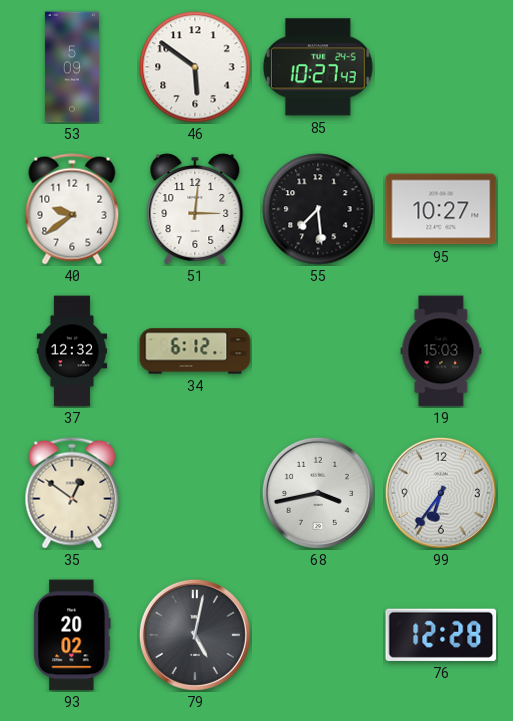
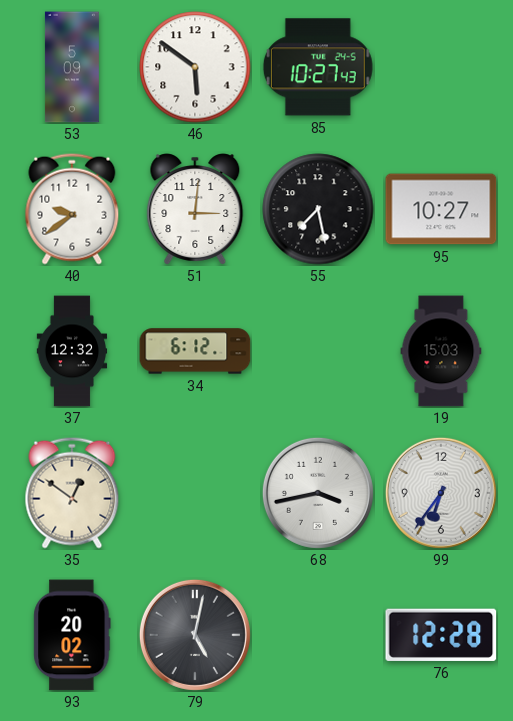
55: 7:29 -> 7:28
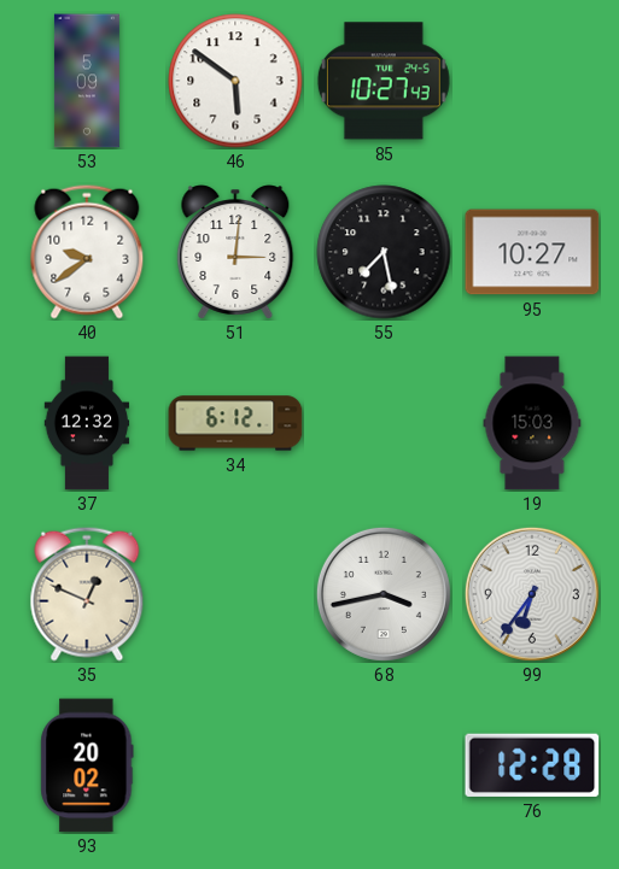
35: 12:51 -> 12:49
79: 5:02 -> none
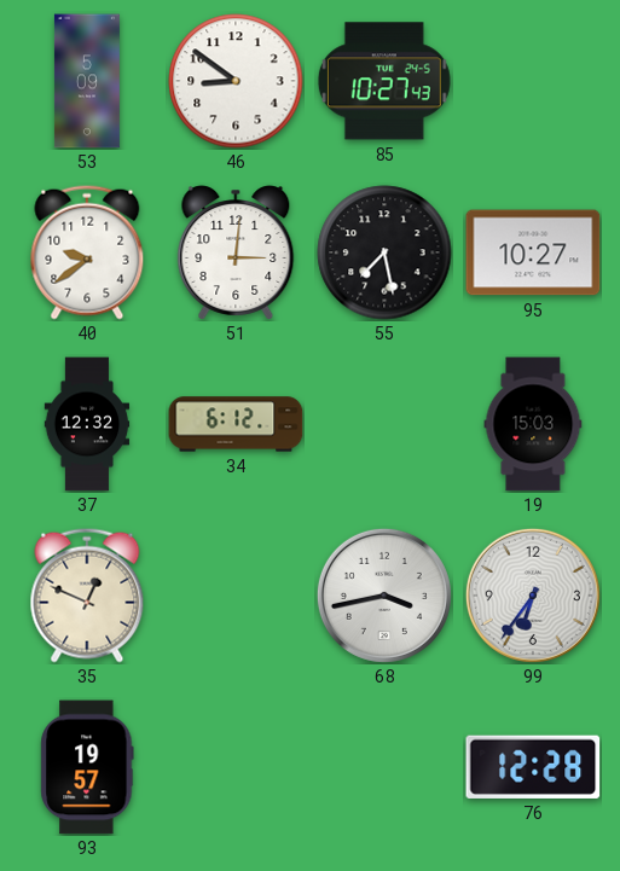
46: 5:51 -> 8:51
93: 20:02 -> 19:57
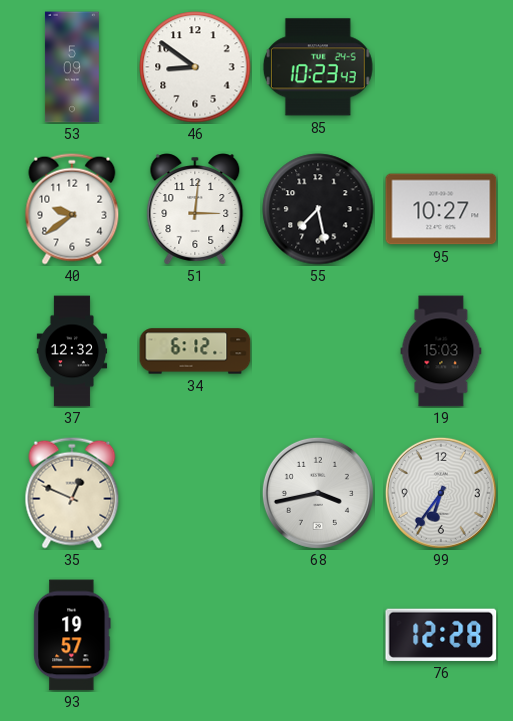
85: 10:27 -> 10:23
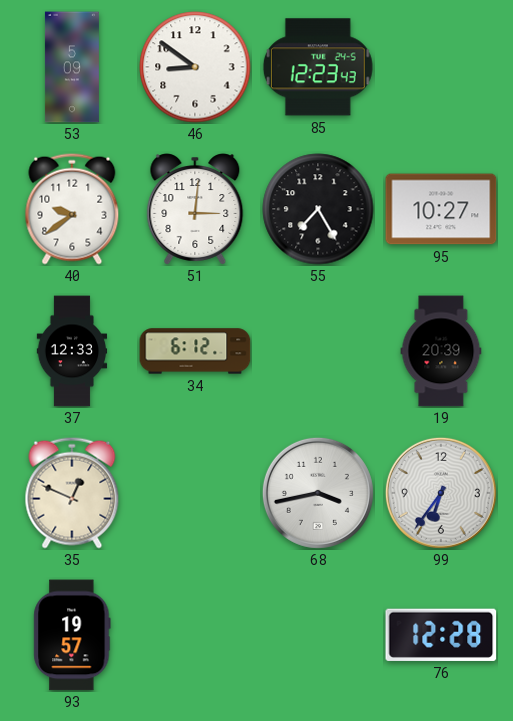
85: 10:23 -> 12:23
55: 7:28 -> 7:25
37: 12:32 -> 12:33
19: 15:03 -> 20:39
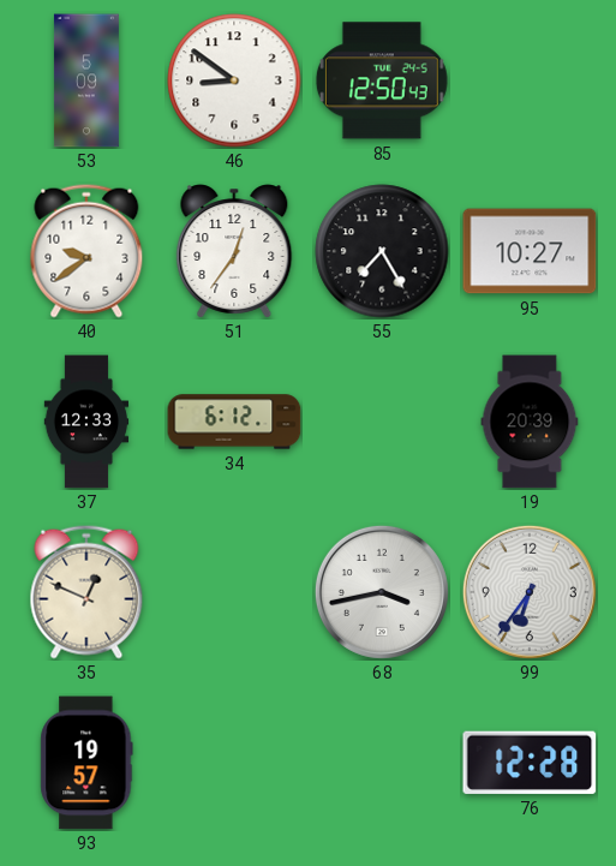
85: 12:23 -> 12:50
51: 3:01 -> 12:36
